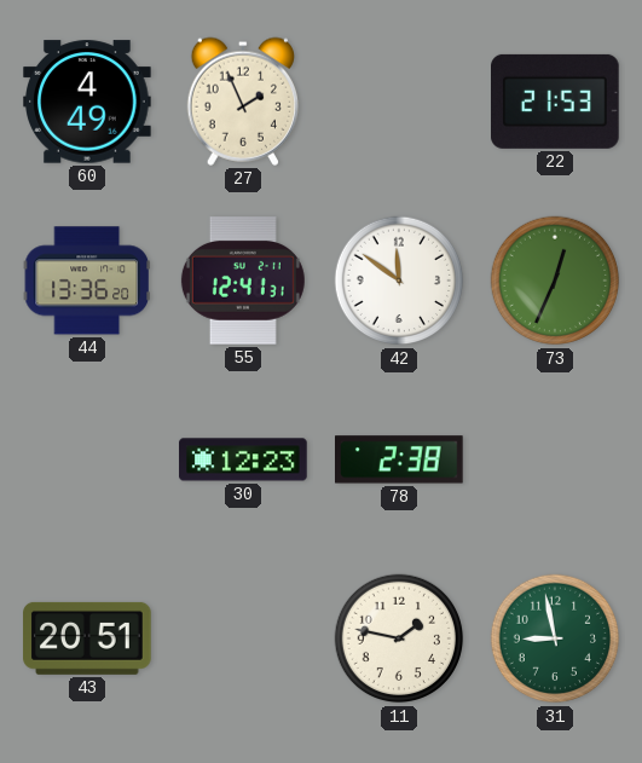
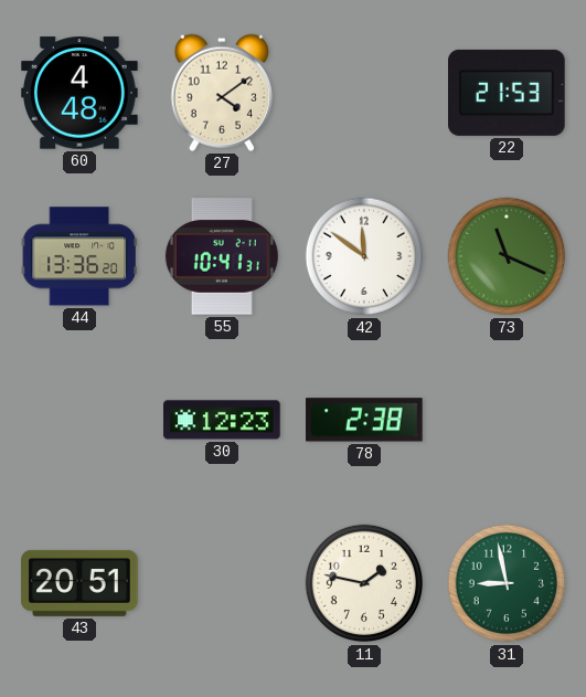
60: 4:49 -> 4:48
27: 1:56 -> 4:09
55: 12:41 -> 10:41
73: 12:34 -> 11:19
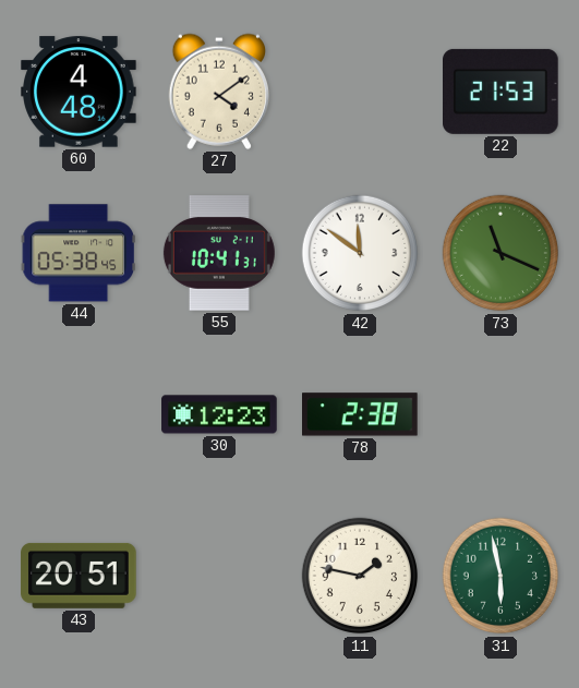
44: 13:36 -> 05:38
31: 8:58 -> 5:58
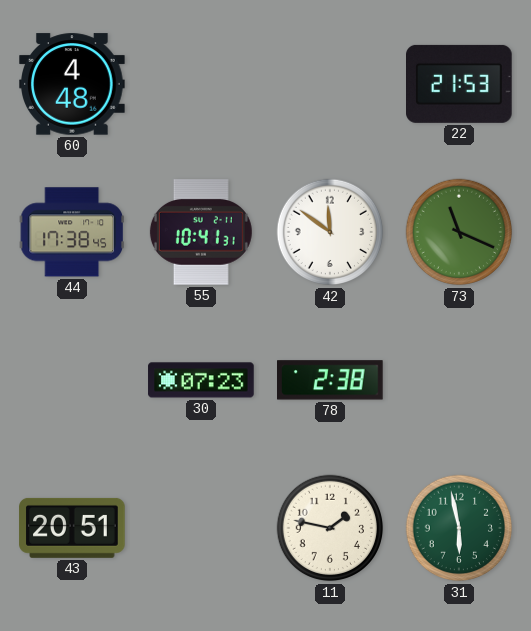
27: 4:09 -> none
44: 05:38 -> 17:38
30: 12:23 -> 07:23
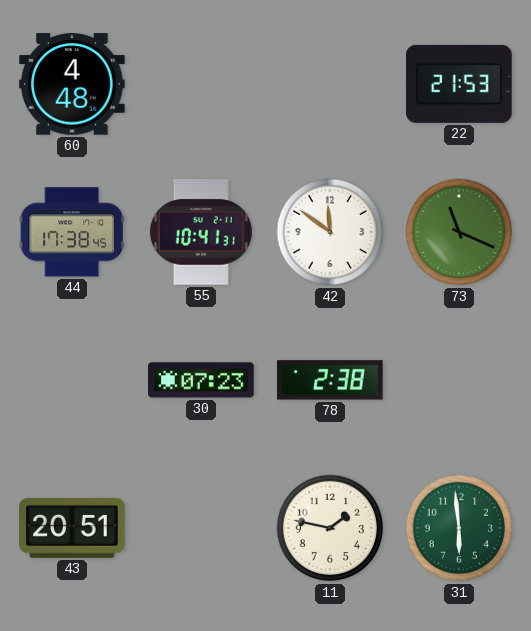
31: 5:58 -> 5:59
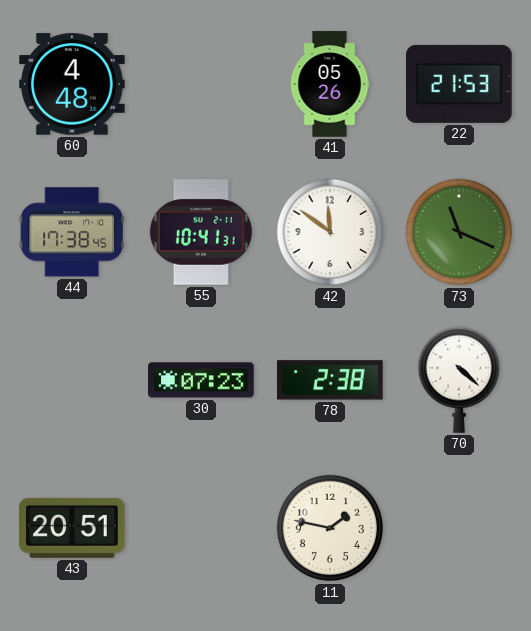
41: none -> 05:26
70: none -> 4:22
31: 5:59 -> none
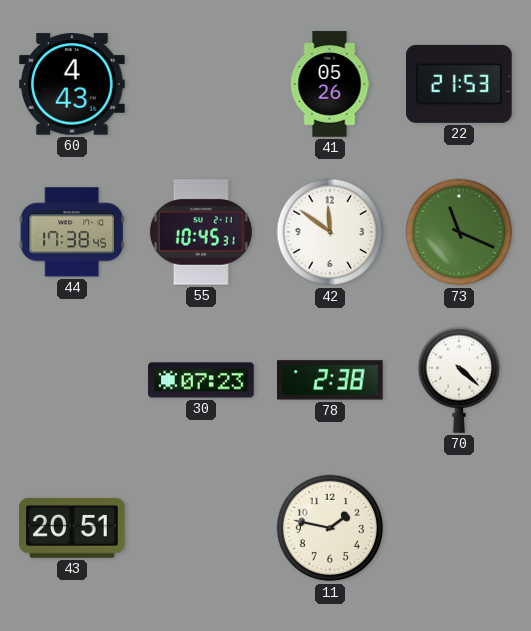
60: 4:48 -> 4:43
55: 10:41 -> 10:45
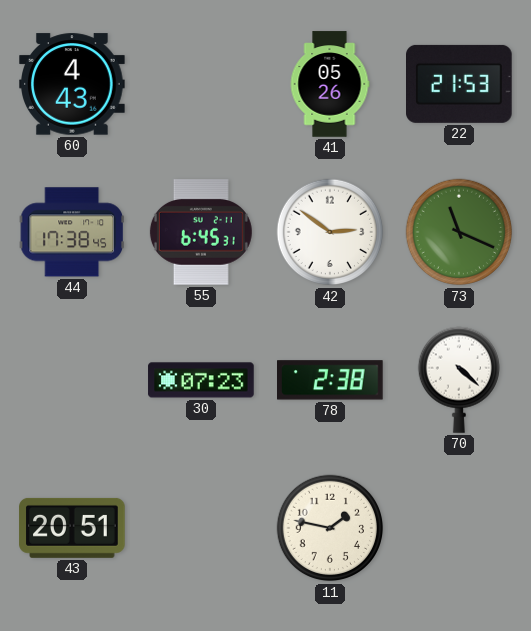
55: 10:45 -> 6:45
42: 11:51 -> 2:51
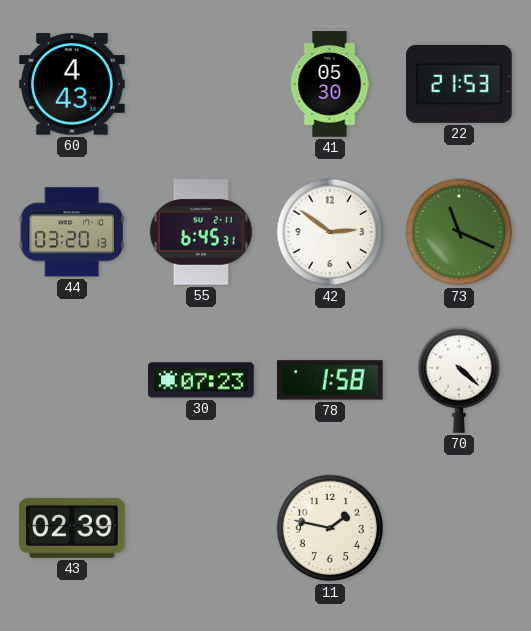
41: 05:26 -> 05:30
44: 17:38 -> 03:20
78: 2:38 -> 1:58
43: 20:51 -> 02:39
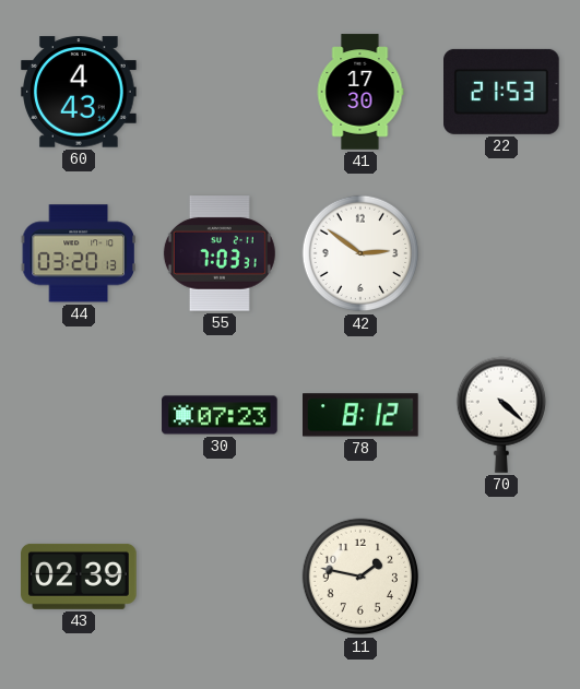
41: 05:30 -> 17:30
55: 6:45 -> 7:03
73: 11:19 -> none
78: 1:58 -> 8:12
